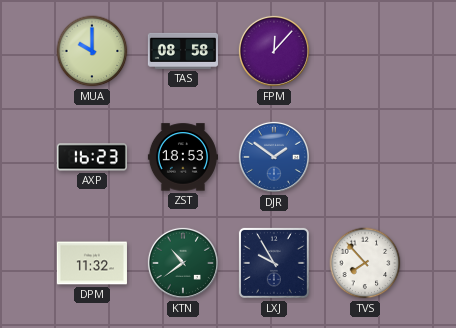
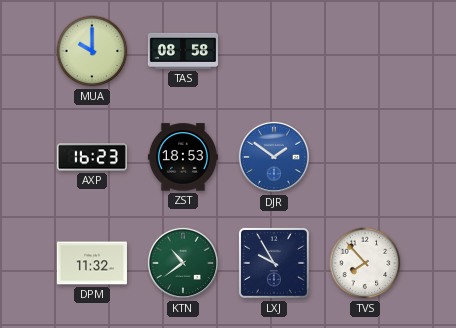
FPM: 12:07 -> none
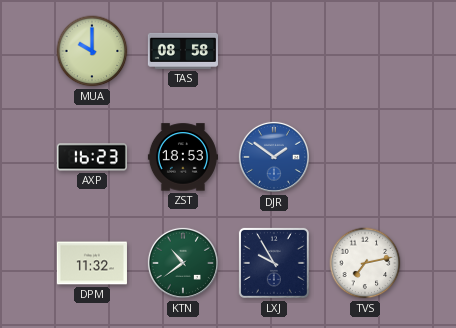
TVS: 7:53 -> 7:13
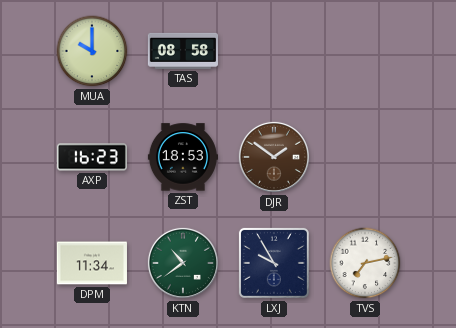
DJR dial: blue -> brown
DPM: 11:32 -> 11:34
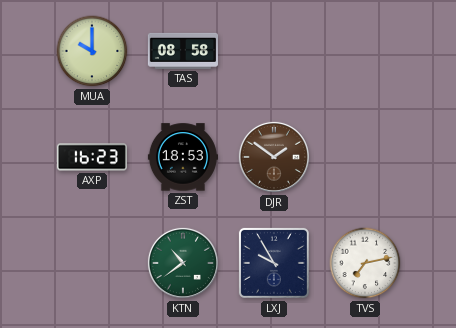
DPM: 11:34 -> none
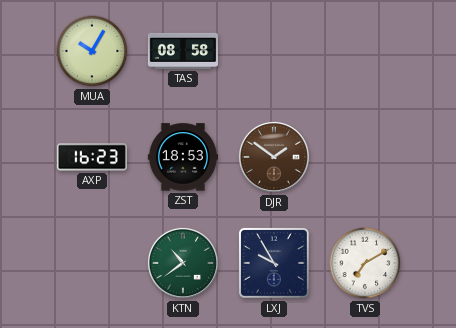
MUA: 10:00 -> 10:05
TVS: 7:13 -> 7:10
